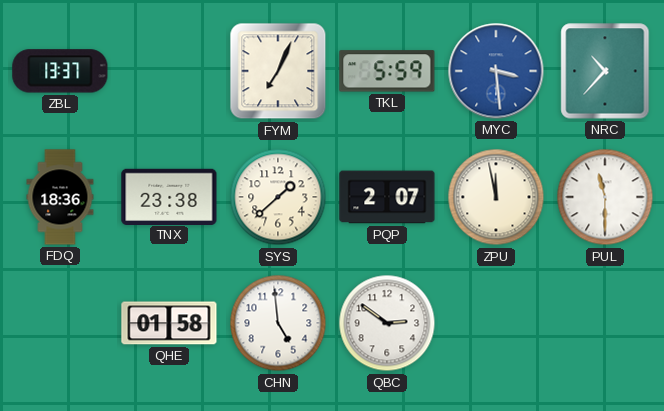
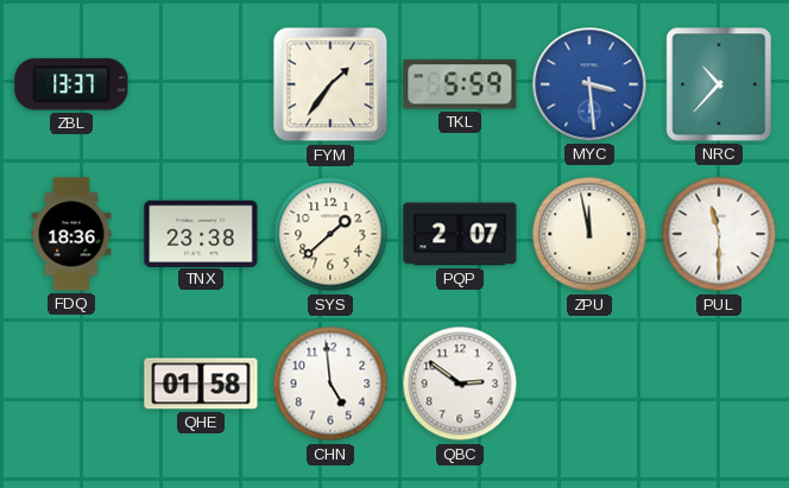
FYM: 7:04 -> 1:36
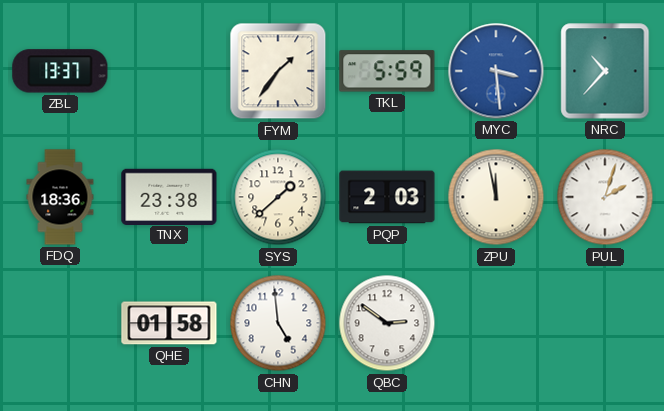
PQP: 2:07 -> 2:03
PUL: 11:30 -> 2:03
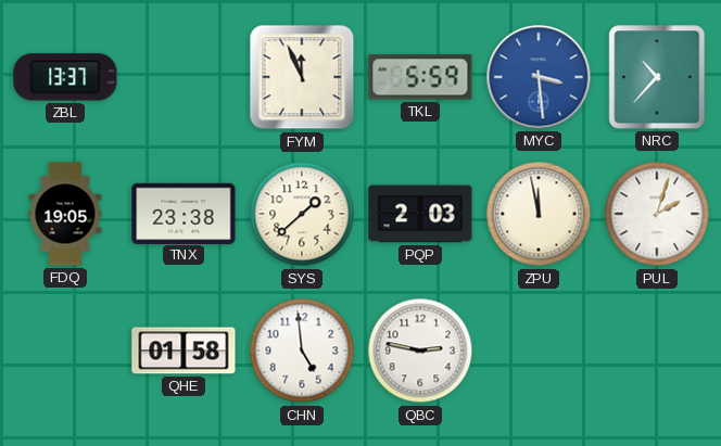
FYM: 1:36 -> 11:56
FDQ: 18:36 -> 19:05
QBC: 2:51 -> 2:47
